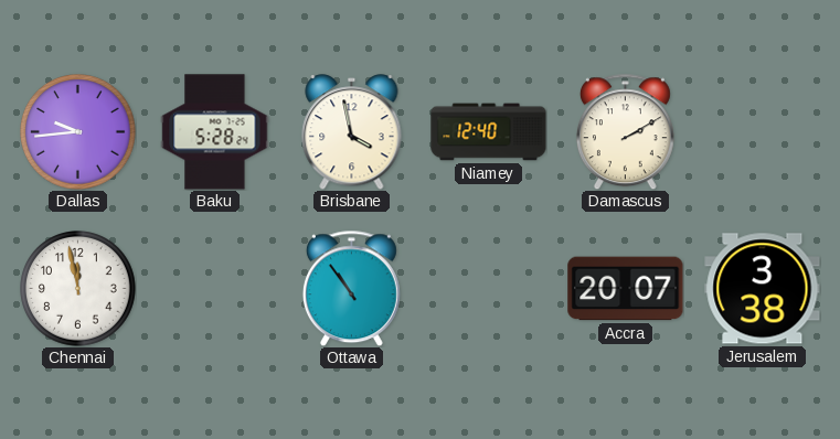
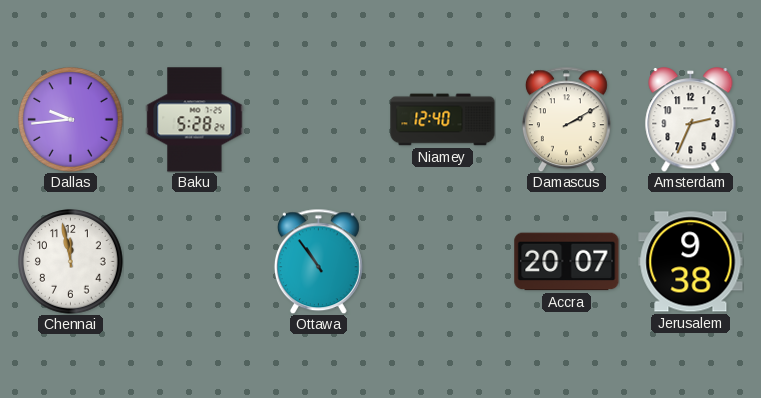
Brisbane: 3:58 -> none
Amsterdam: none -> 2:34
Jerusalem: 3:38 -> 9:38
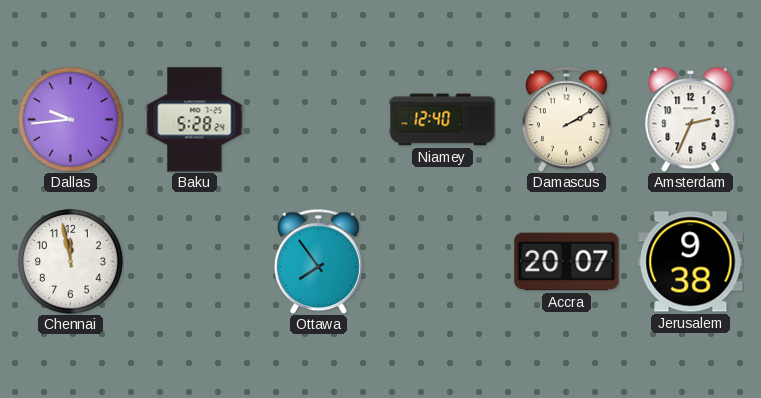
Ottawa: 10:54 -> 7:54
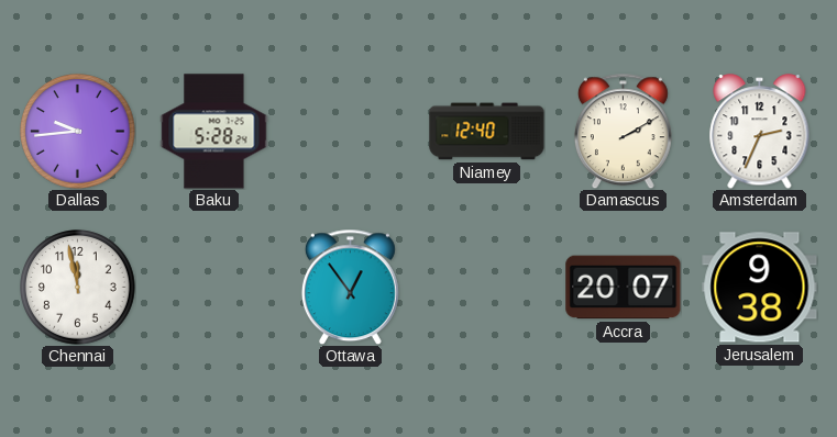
Ottawa: 7:54 -> 12:54
